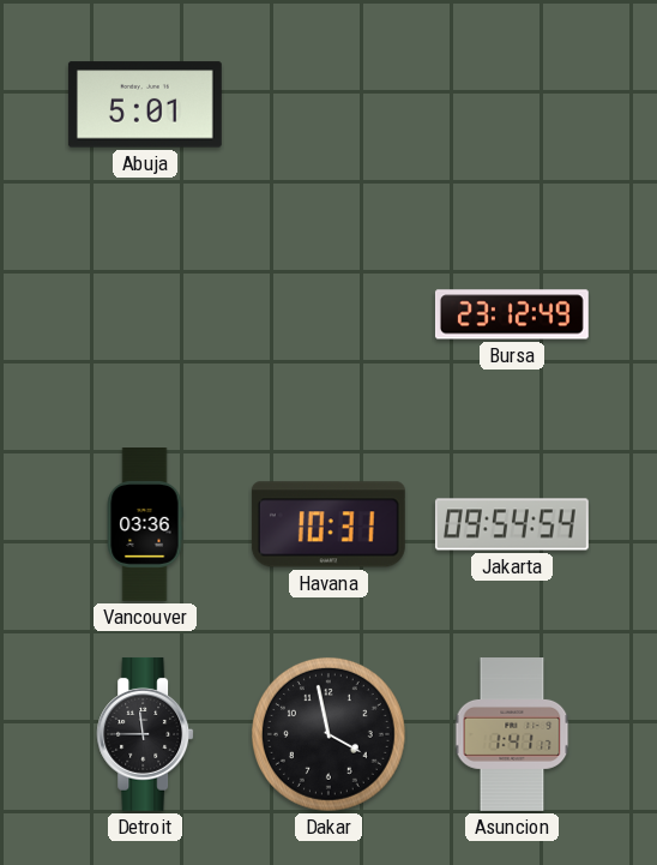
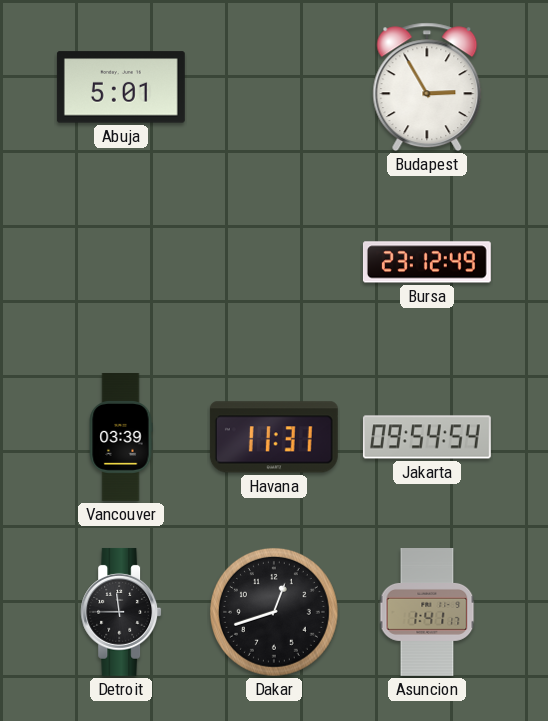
Budapest: none -> 2:55
Vancouver: 03:36 -> 03:39
Havana: 10:31 -> 11:31
Dakar: 3:58 -> 12:42
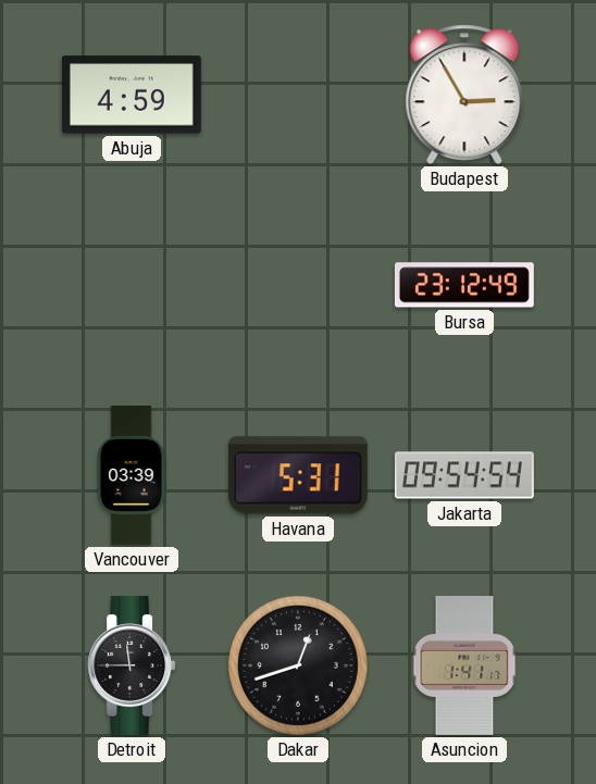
Abuja: 5:01 -> 4:59
Havana: 11:31 -> 5:31
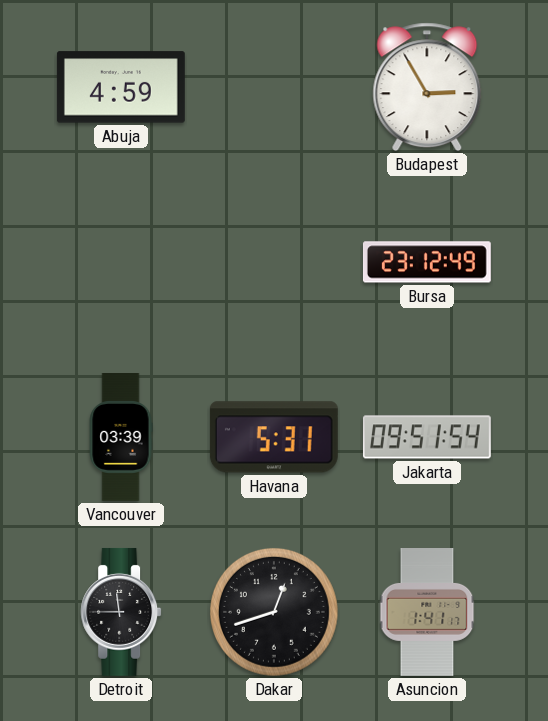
Jakarta: 09:54 -> 09:51
